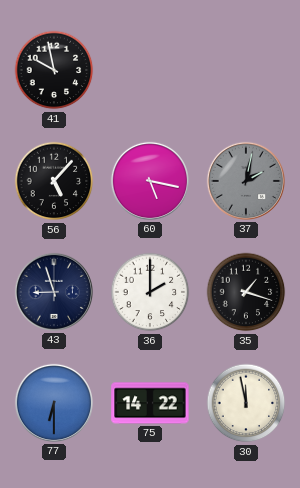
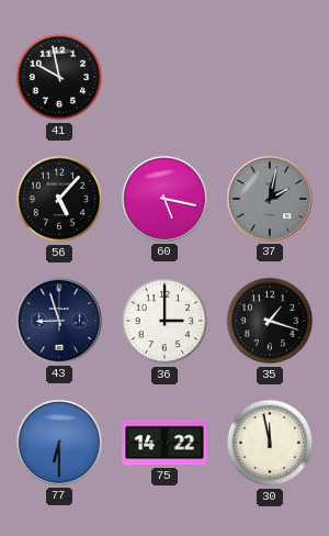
36: 2:00 -> 3:00
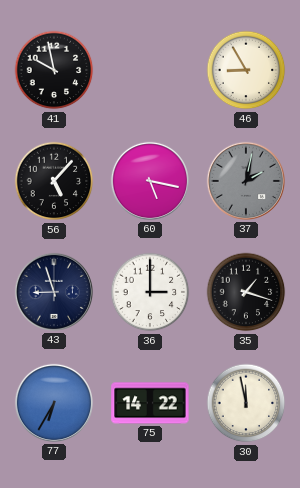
46: none -> 8:55
77: 6:30 -> 6:35
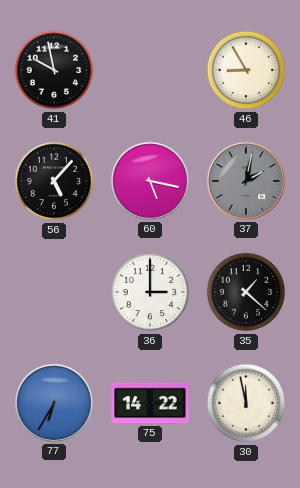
43: 8:57 -> none
35: 1:18 -> 1:22
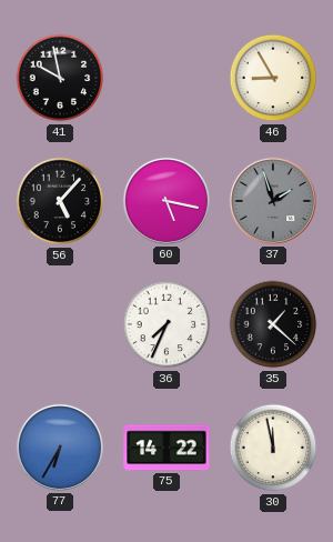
37: 2:02 -> 1:57
36: 3:00 -> 7:34
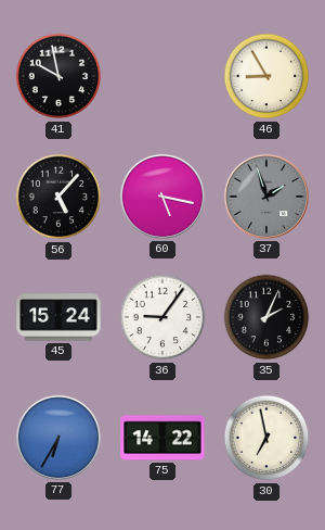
45: none -> 15:24
36: 7:34 -> 9:06
35: 1:22 -> 2:04
30: 11:58 -> 6:58
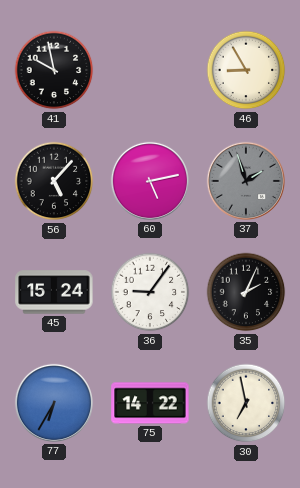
60: 5:17 -> 5:13
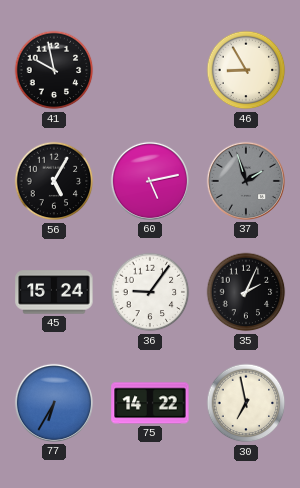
56: 5:07 -> 5:05
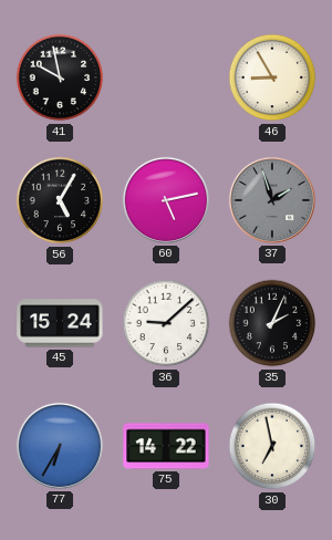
36: 9:06 -> 9:08
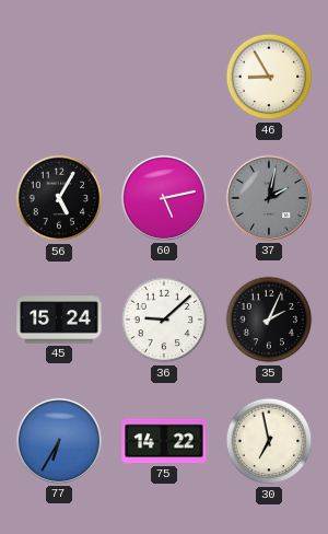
41: 9:58 -> none
37: 1:57 -> 2:02
